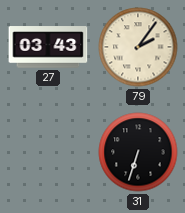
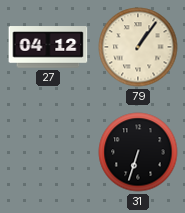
27: 03:43 -> 04:12
79: 2:06 -> 1:06
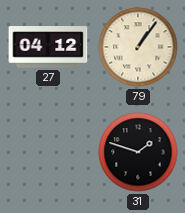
31: 6:33 -> 1:48
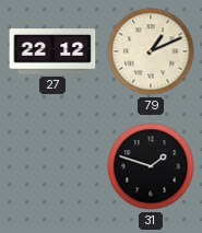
27: 04:12 -> 22:12
79: 1:06 -> 1:11
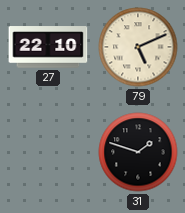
27: 22:12 -> 22:10
79: 1:11 -> 5:11
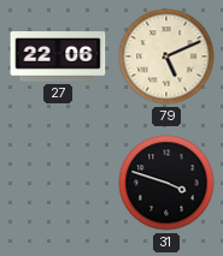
27: 22:10 -> 22:06
31: 1:48 -> 3:48
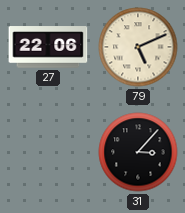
31: 3:48 -> 3:07
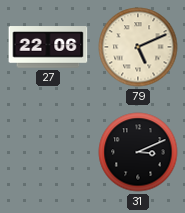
31: 3:07 -> 3:11
